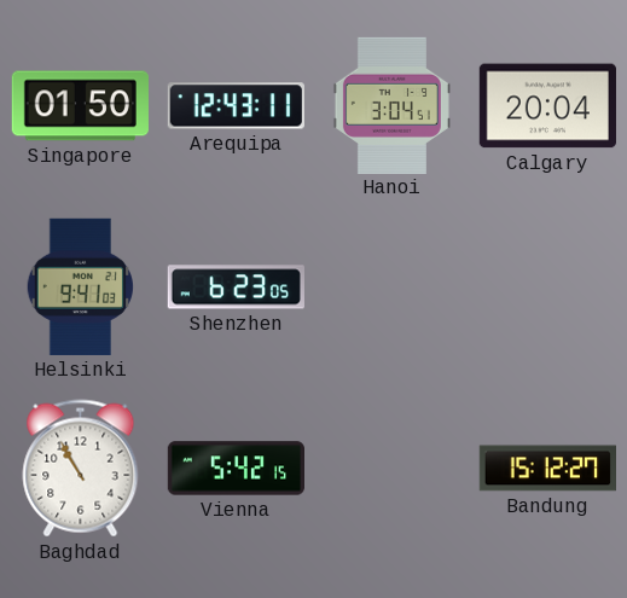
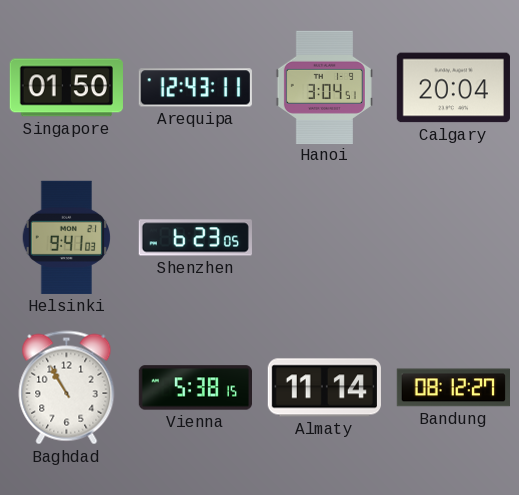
Vienna: 5:42 -> 5:38
Almaty: none -> 11:14
Bandung: 15:12 -> 08:12
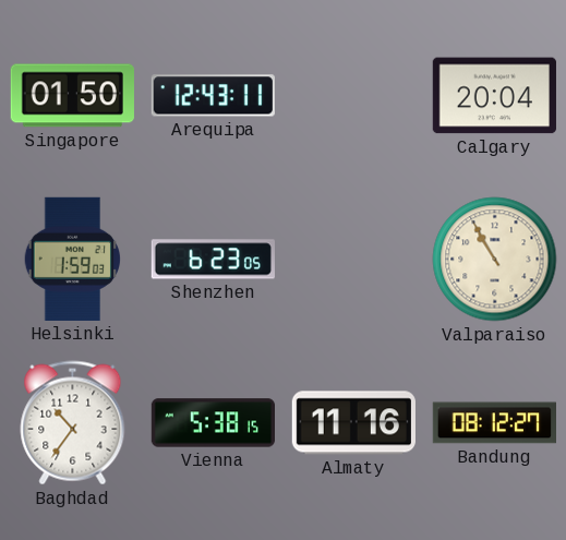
Hanoi: 3:04 -> none
Helsinki: 9:41 -> 1:59
Valparaiso: none -> 10:55
Baghdad: 10:55 -> 10:36
Almaty: 11:14 -> 11:16
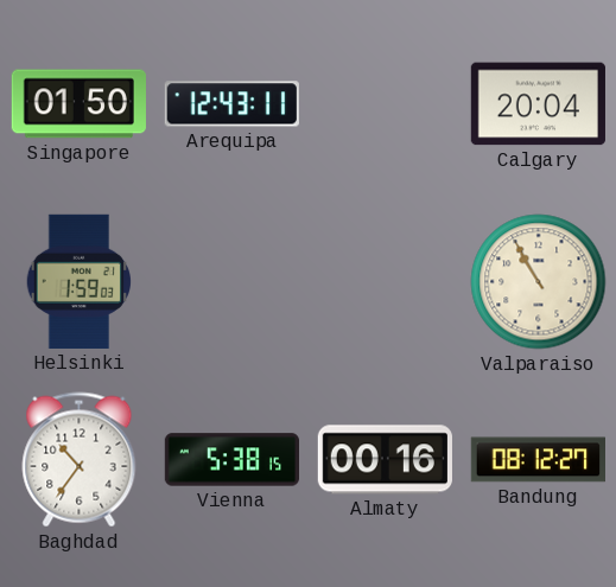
Shenzhen: 6:23 -> none
Almaty: 11:16 -> 00:16
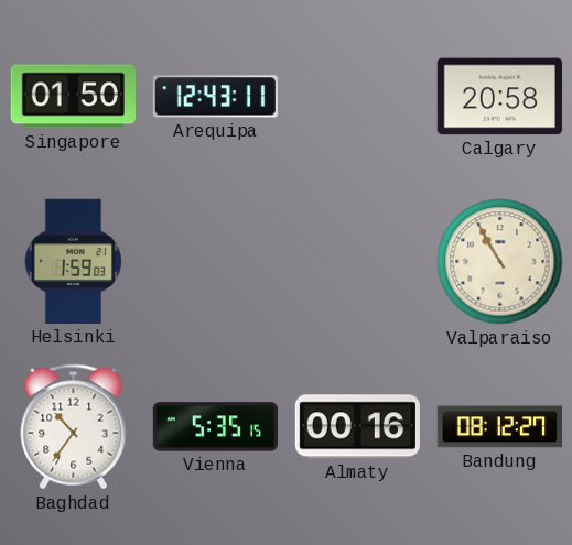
Calgary: 20:04 -> 20:58
Vienna: 5:38 -> 5:35
